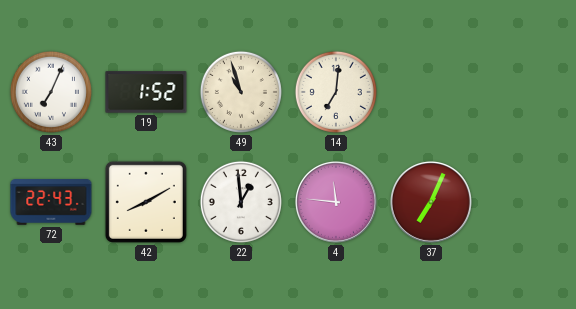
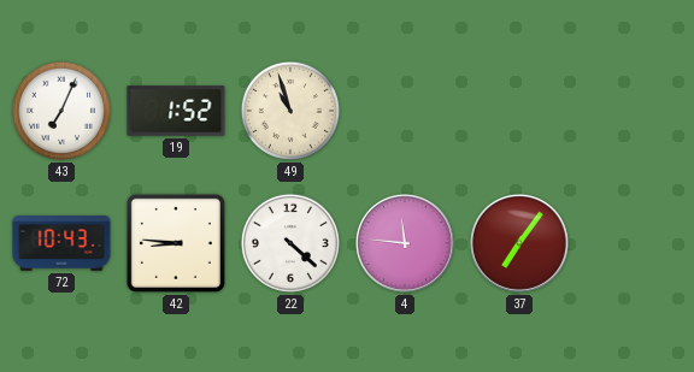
14: 7:01 -> none
72: 22:43 -> 10:43
42: 8:10 -> 8:46
22: 12:59 -> 4:22
37: 7:04 -> 7:06
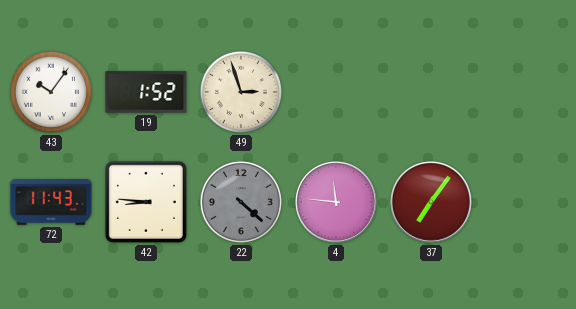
43: 7:04 -> 10:06
49: 10:57 -> 2:57
72: 10:43 -> 11:43
22 dial: white -> grey
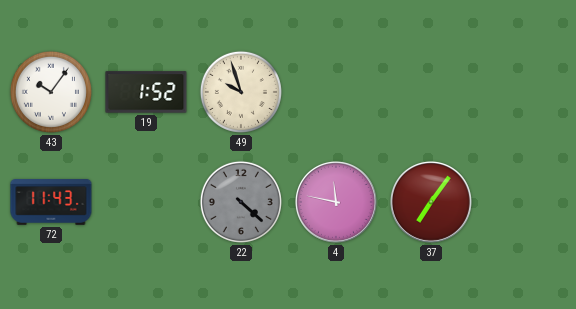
49: 2:57 -> 9:57
42: 8:46 -> none
4: 11:46 -> 11:47
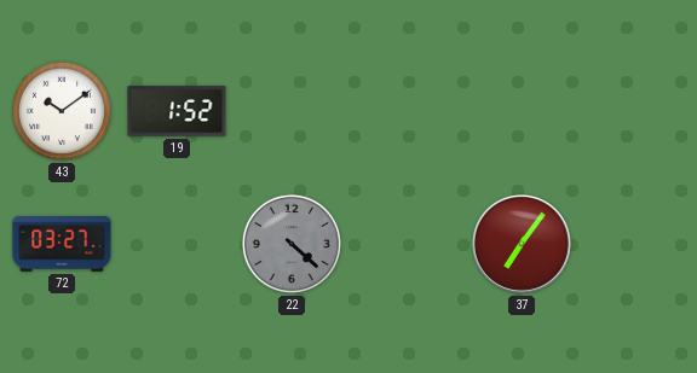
43: 10:06 -> 10:09
49: 9:57 -> none
72: 11:43 -> 03:27
4: 11:47 -> none
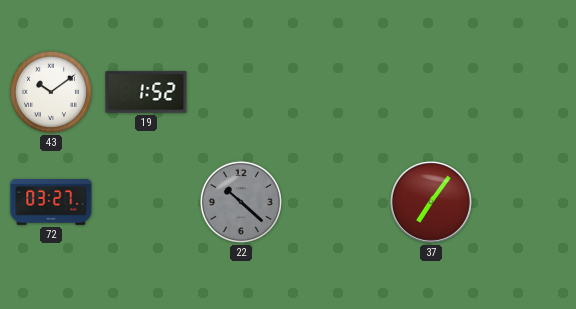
22: 4:22 -> 10:22
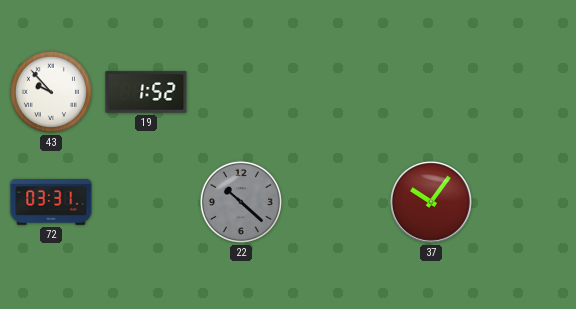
43: 10:09 -> 9:53
72: 03:27 -> 03:31
37: 7:06 -> 10:06
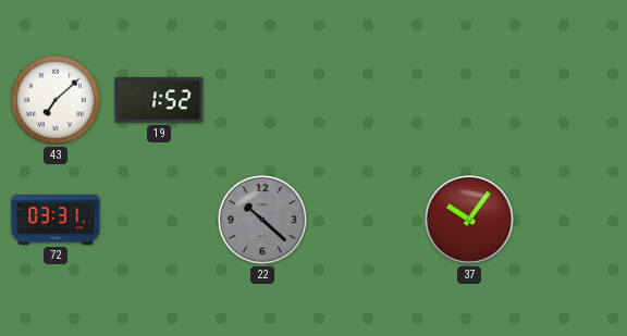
43: 9:53 -> 7:08
